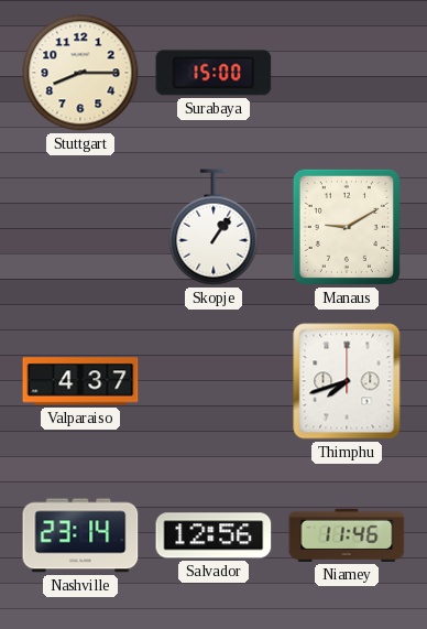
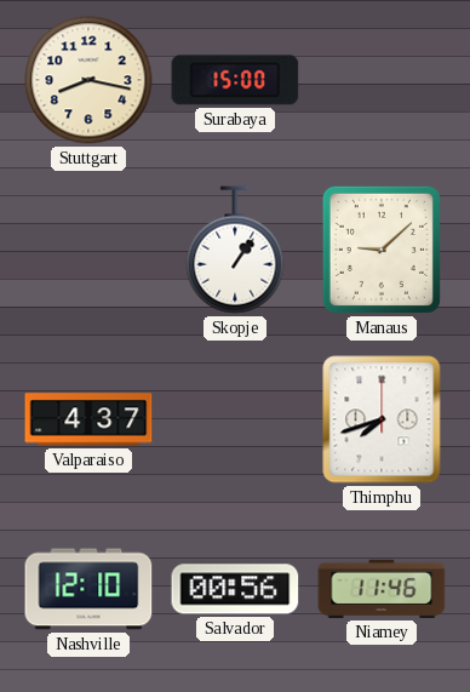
Stuttgart: 8:15 -> 8:17
Manaus: 9:10 -> 9:08
Nashville: 23:14 -> 12:10
Salvador: 12:56 -> 00:56
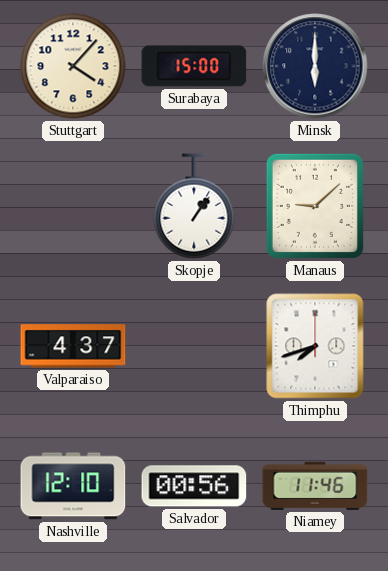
Stuttgart: 8:17 -> 4:07
Minsk: none -> 6:00
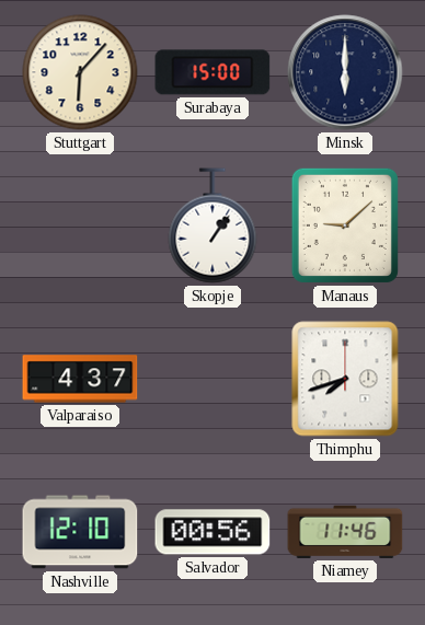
Stuttgart: 4:07 -> 6:07
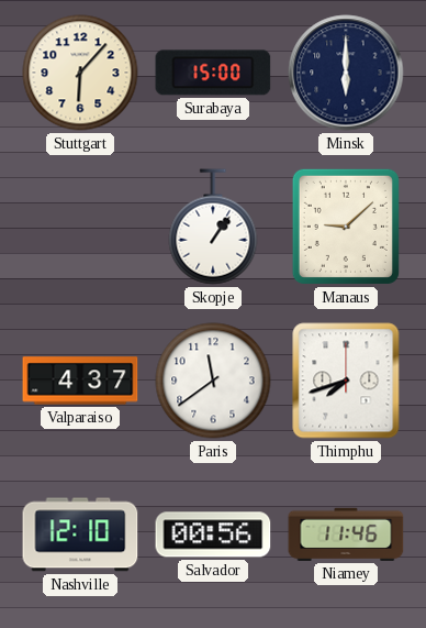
Paris: none -> 11:39
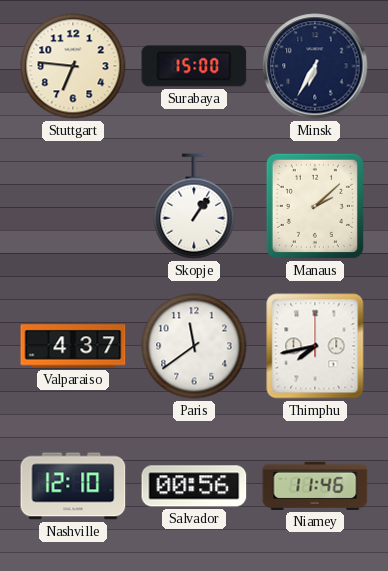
Stuttgart: 6:07 -> 6:46
Minsk: 6:00 -> 6:35
Manaus: 9:08 -> 2:08
Thimphu: 7:42 -> 7:43
